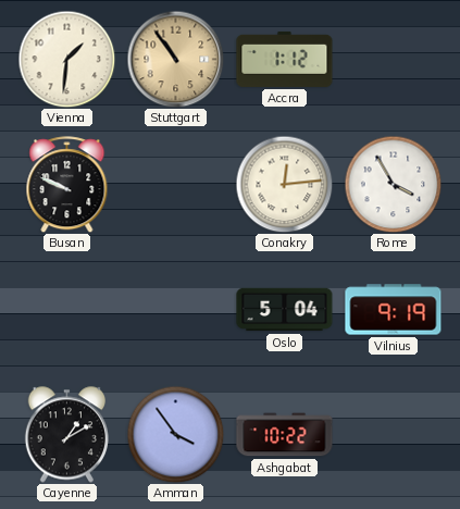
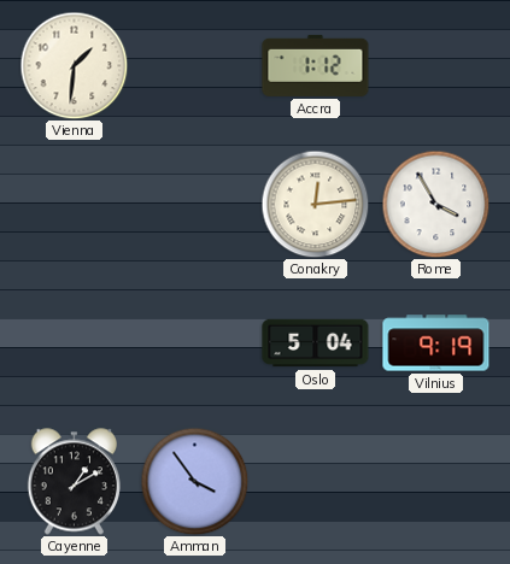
Stuttgart: 10:54 -> none
Busan: 9:49 -> none
Ashgabat: 10:22 -> none
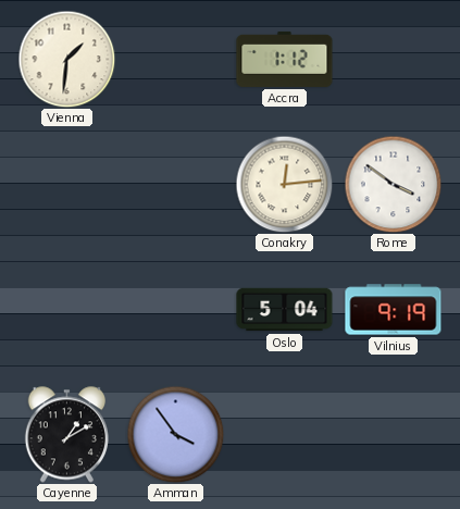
Rome: 3:55 -> 3:51
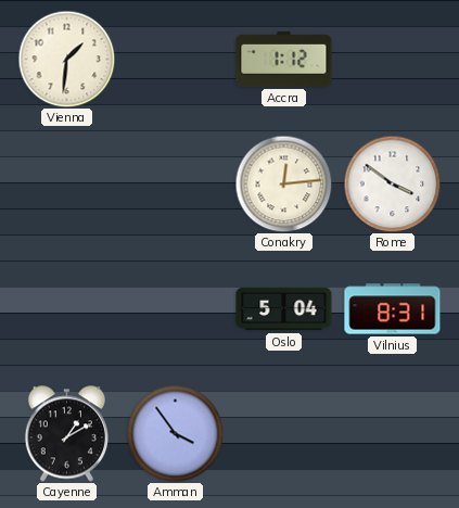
Vilnius: 9:19 -> 8:31
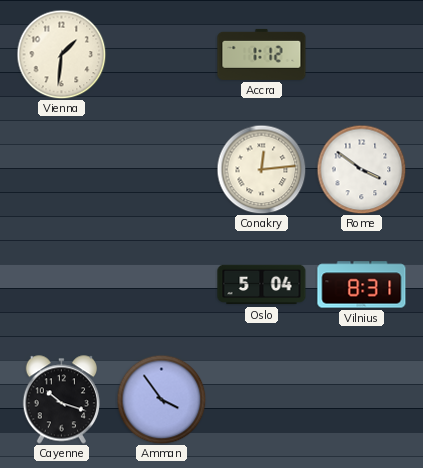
Cayenne: 1:10 -> 10:18
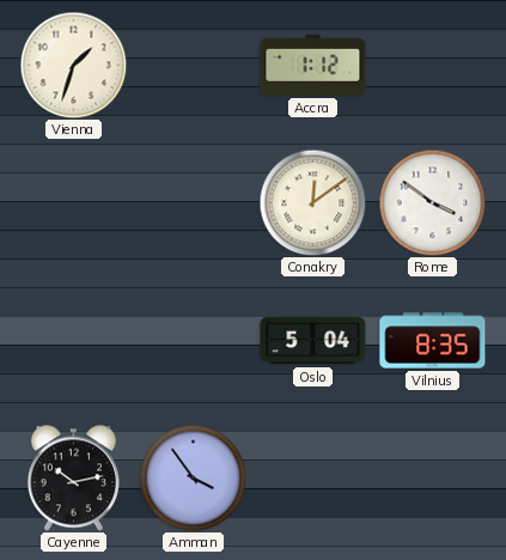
Vienna: 1:31 -> 1:33
Conakry: 12:14 -> 12:09
Vilnius: 8:31 -> 8:35
Cayenne: 10:18 -> 10:13
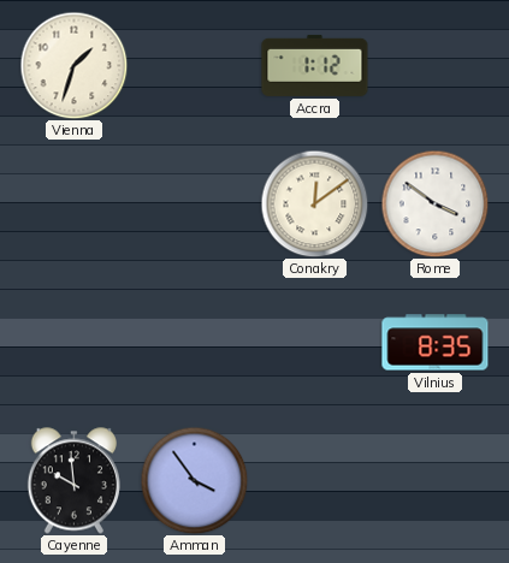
Oslo: 5:04 -> none
Cayenne: 10:13 -> 9:59
